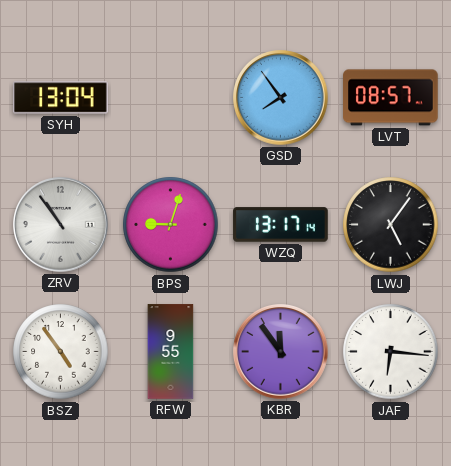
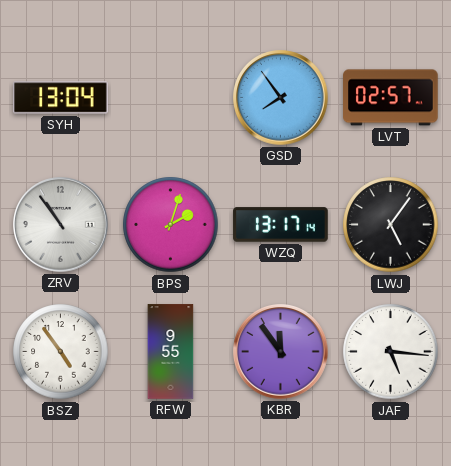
LVT: 08:57 -> 02:57
BPS: 9:03 -> 2:03
JAF: 6:16 -> 5:16
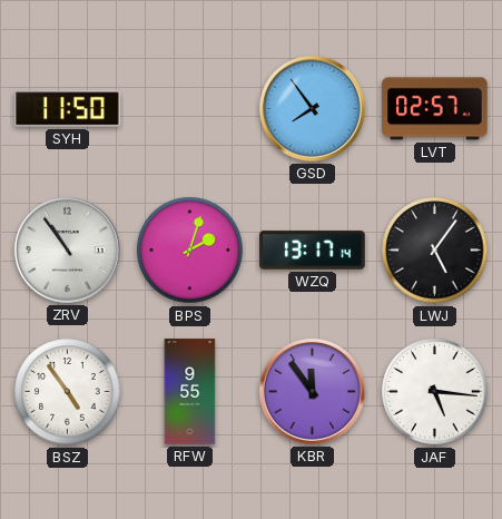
SYH: 13:04 -> 11:50
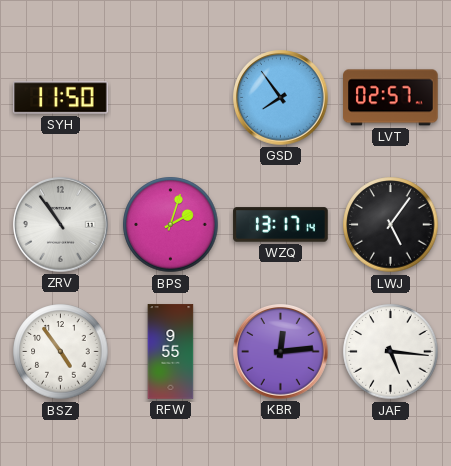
KBR: 11:54 -> 12:14
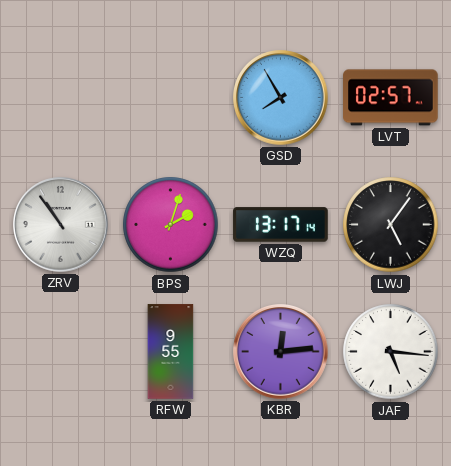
SYH: 11:50 -> none
GSD: 7:54 -> 7:55
BSZ: 4:54 -> none
